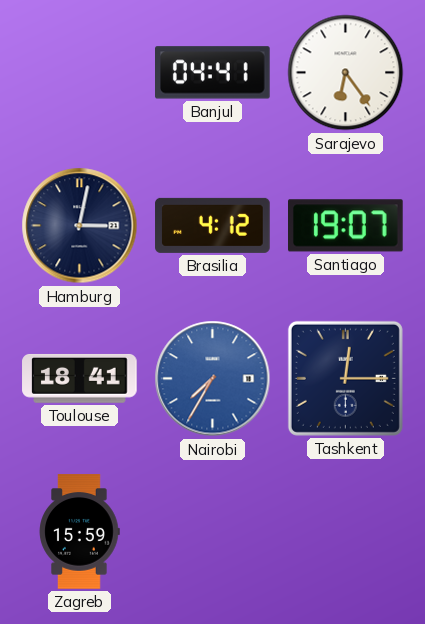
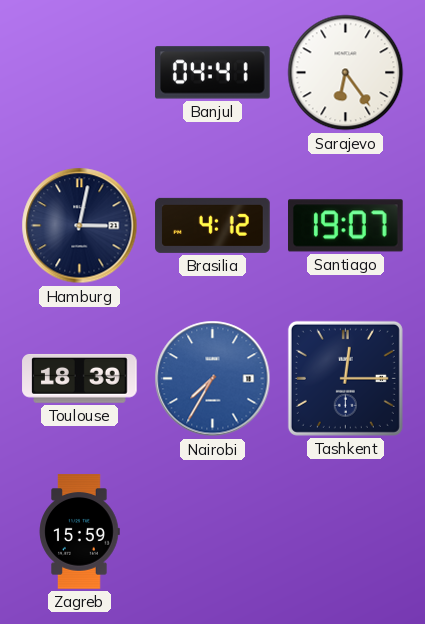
Toulouse: 18:41 -> 18:39
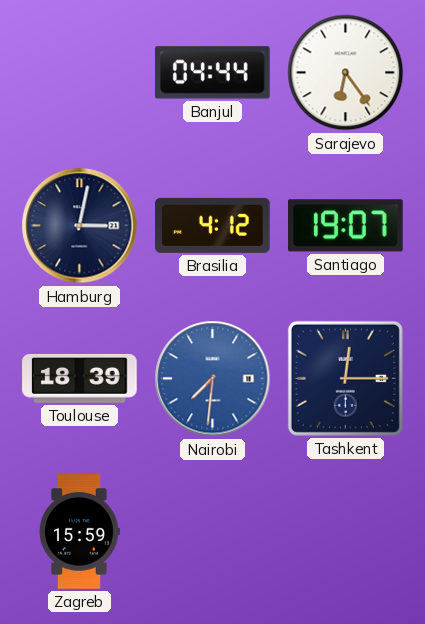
Banjul: 04:41 -> 04:44
Nairobi: 7:35 -> 7:31
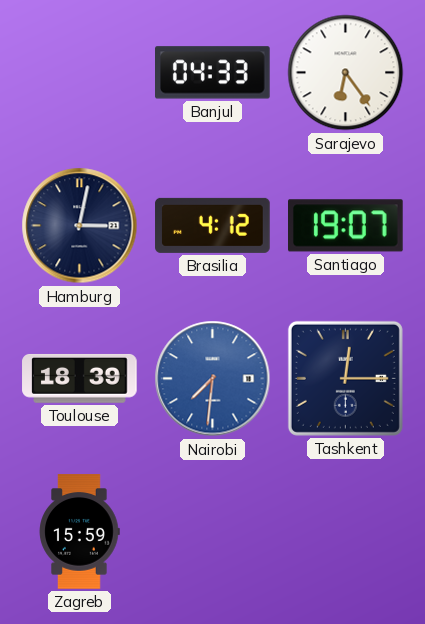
Banjul: 04:44 -> 04:33
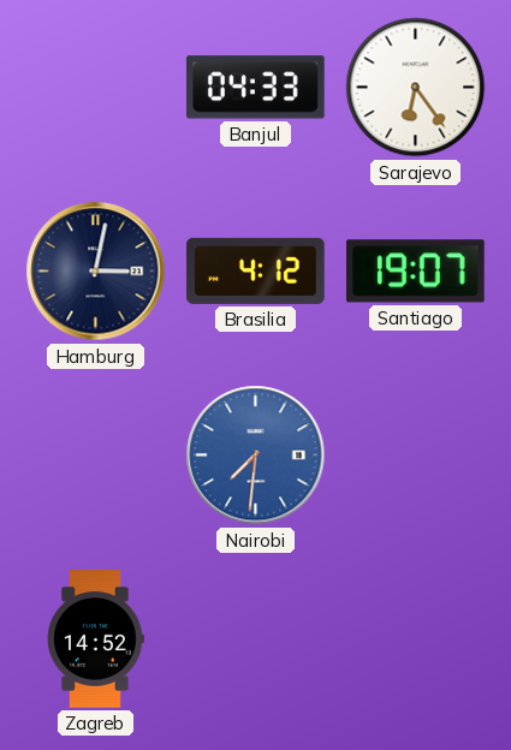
Toulouse: 18:39 -> none
Tashkent: 12:15 -> none
Zagreb: 15:59 -> 14:52
